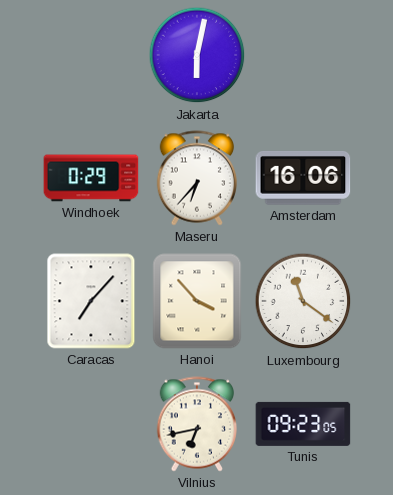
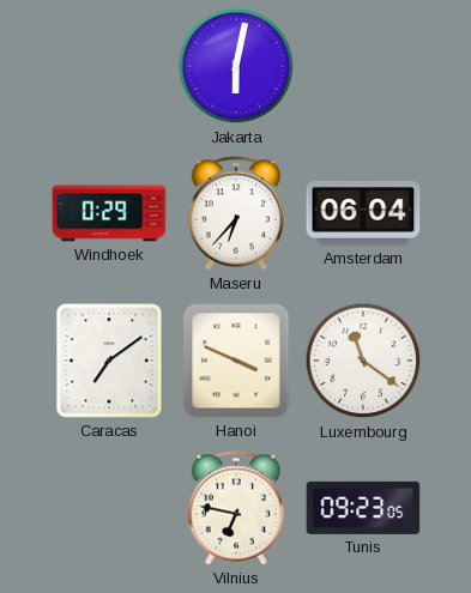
Amsterdam: 16:06 -> 06:04
Caracas: 7:07 -> 7:09
Hanoi: 3:53 -> 3:49
Vilnius: 6:43 -> 6:47
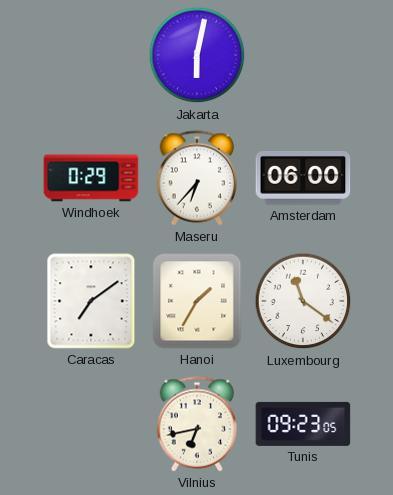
Amsterdam: 06:04 -> 06:00
Hanoi: 3:49 -> 1:35
Vilnius: 6:47 -> 6:43
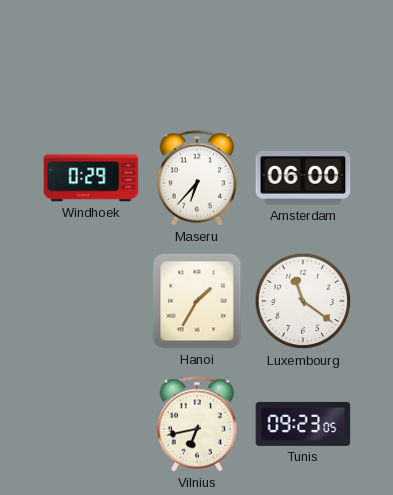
Jakarta: 6:02 -> none
Caracas: 7:09 -> none
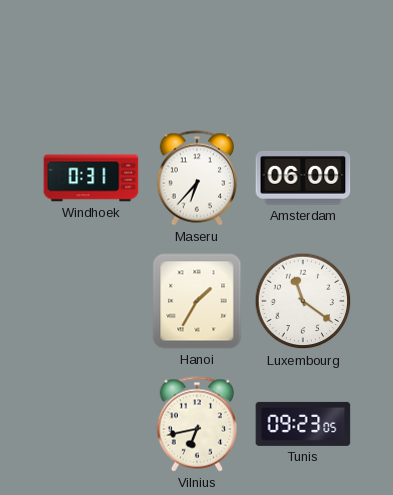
Windhoek: 0:29 -> 0:31
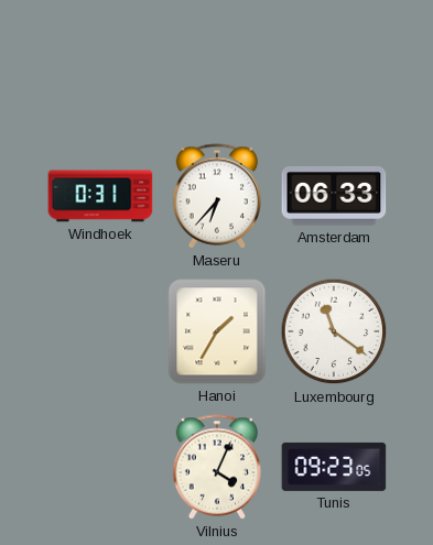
Amsterdam: 06:00 -> 06:33
Vilnius: 6:43 -> 4:04
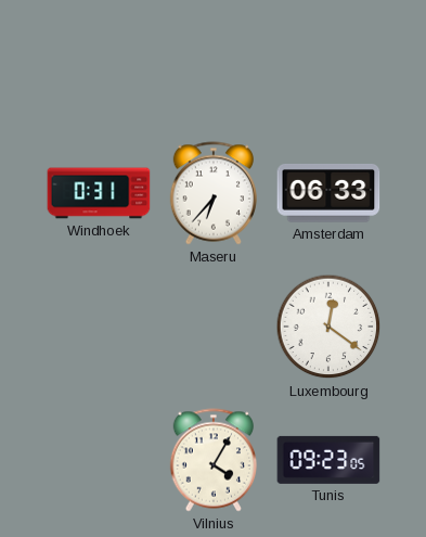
Hanoi: 1:35 -> none
Luxembourg: 11:21 -> 12:21
Vilnius: 4:04 -> 4:05
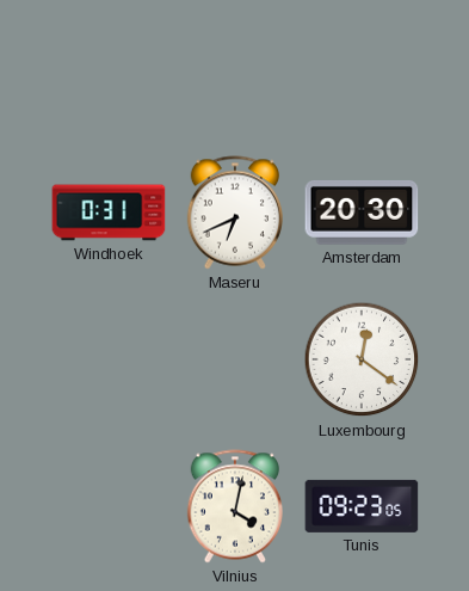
Maseru: 6:37 -> 6:41
Amsterdam: 06:33 -> 20:30
Vilnius: 4:05 -> 4:02
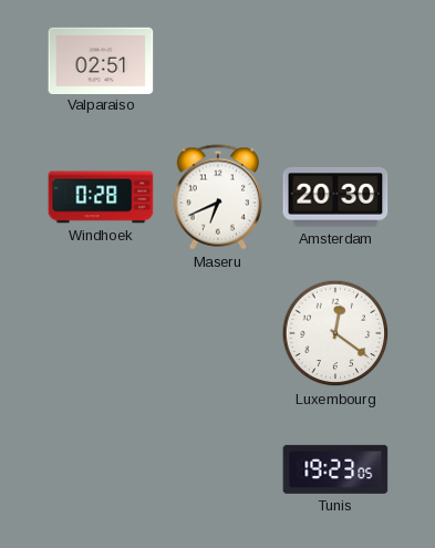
Valparaiso: none -> 02:51
Windhoek: 0:31 -> 0:28
Vilnius: 4:02 -> none
Tunis: 09:23 -> 19:23
